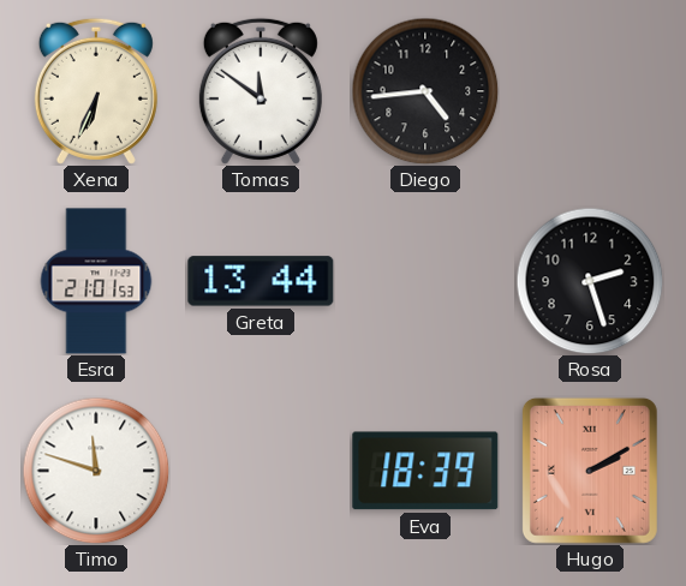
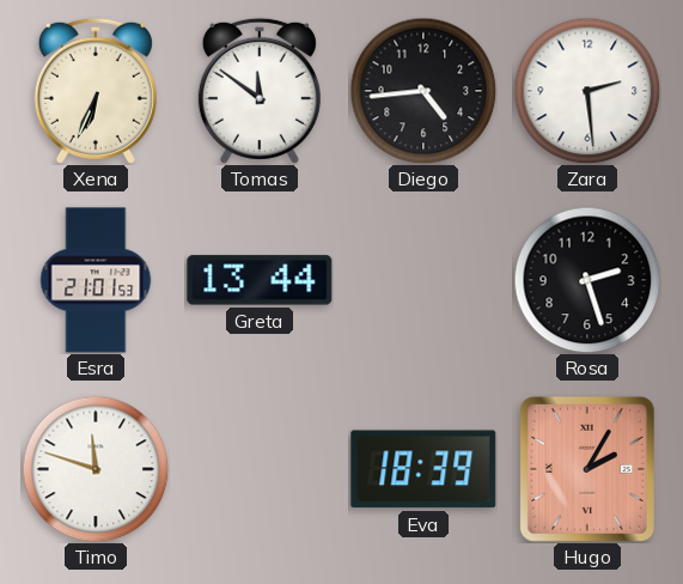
Zara: none -> 2:29
Hugo: 2:10 -> 2:05
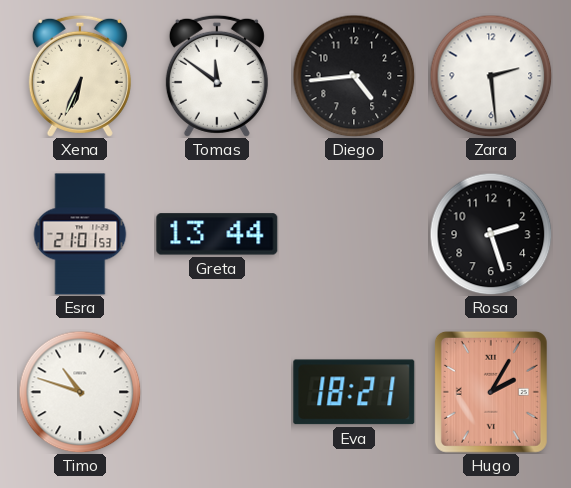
Timo: 11:48 -> 10:48
Eva: 18:39 -> 18:21
